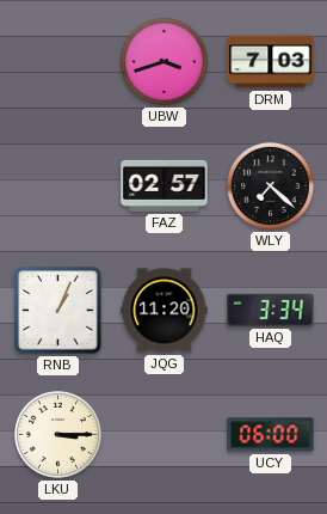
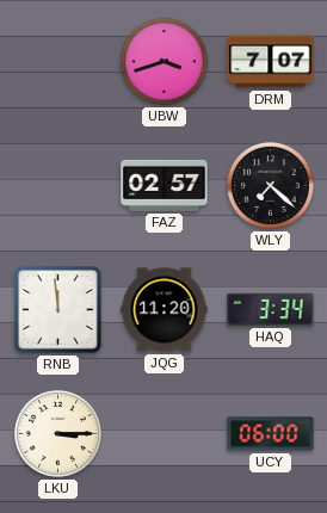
DRM: 7:03 -> 7:07
RNB: 1:04 -> 11:59
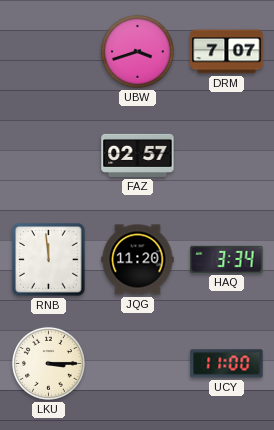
WLY: 7:22 -> none
UCY: 06:00 -> 11:00
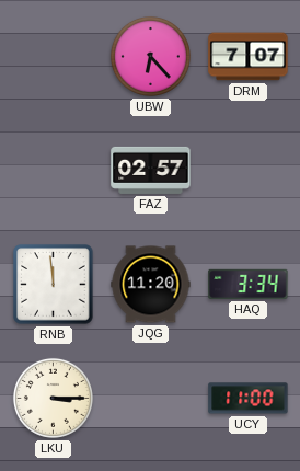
UBW: 3:42 -> 6:23
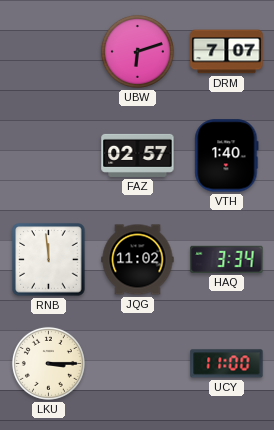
UBW: 6:23 -> 6:12
VTH: none -> 1:40
JQG: 11:20 -> 11:02
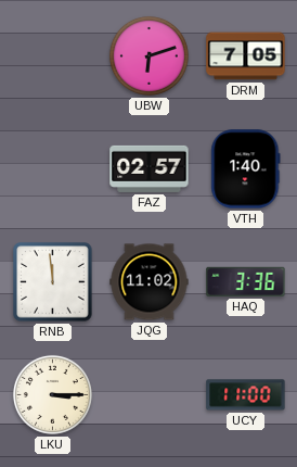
DRM: 7:07 -> 7:05
HAQ: 3:34 -> 3:36
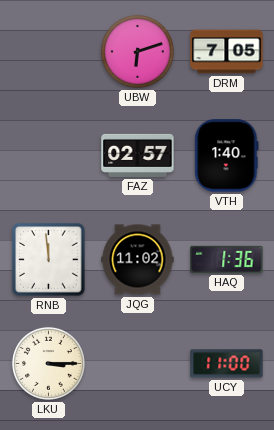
HAQ: 3:36 -> 1:36
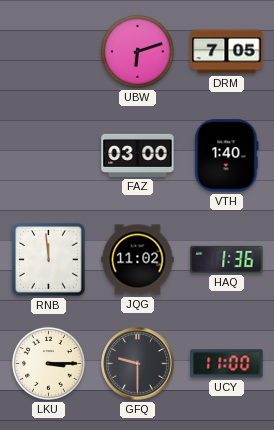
FAZ: 02:57 -> 03:00
GFQ: none -> 9:30
